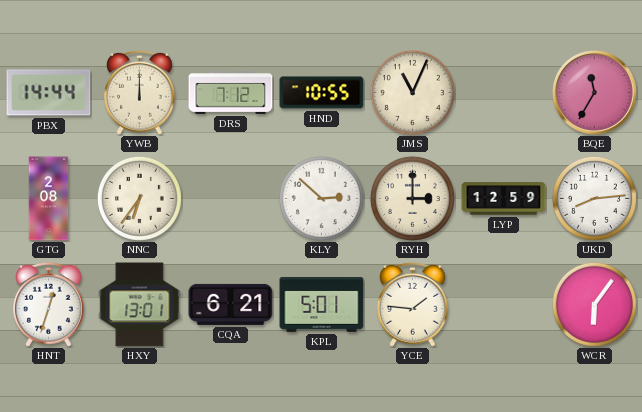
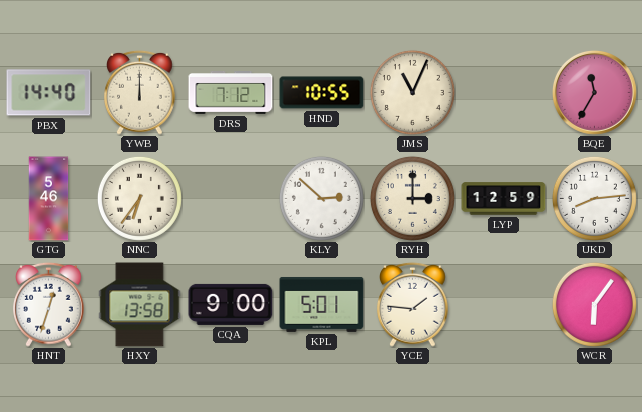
PBX: 14:44 -> 14:40
GTG: 2:08 -> 5:46
HXY: 13:01 -> 13:58
CQA: 6:21 -> 9:00
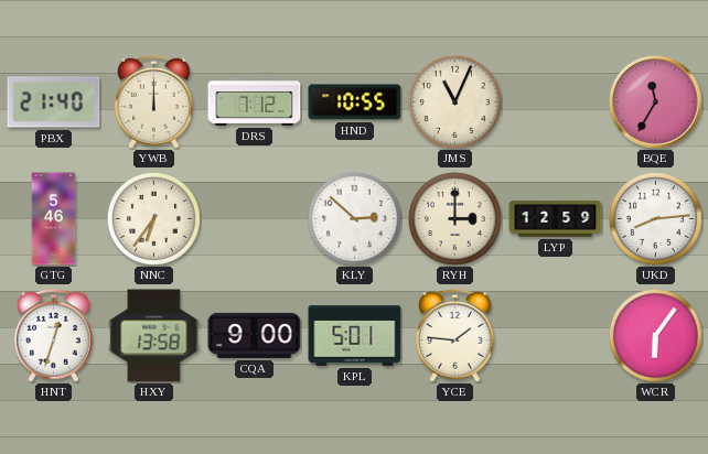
PBX: 14:40 -> 21:40
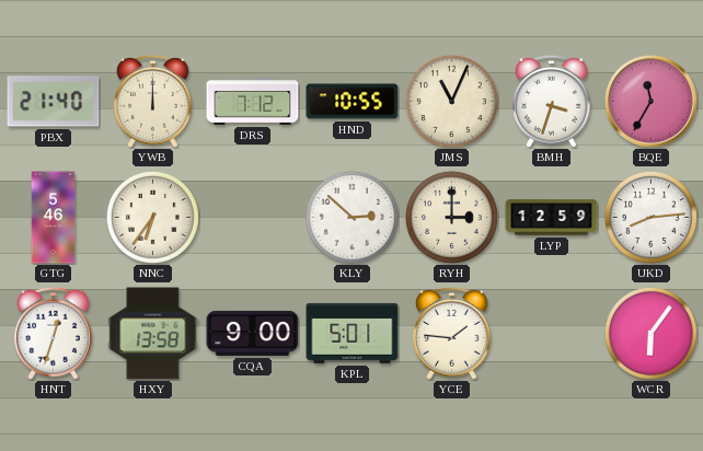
BMH: none -> 3:33
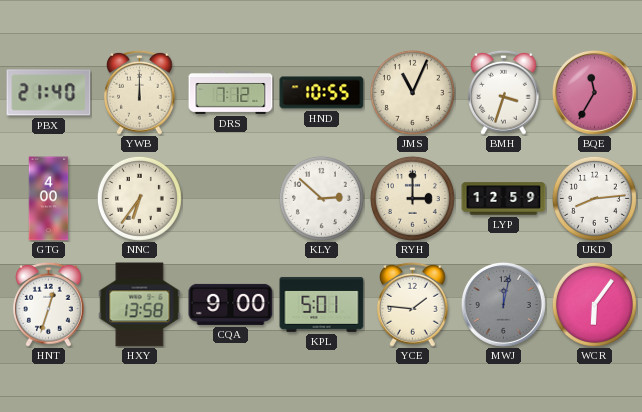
GTG: 5:46 -> 4:00
MWJ: none -> 12:02
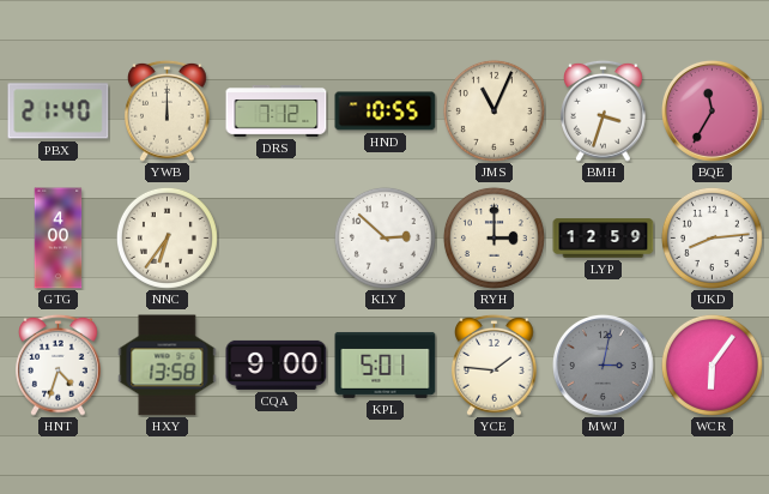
HNT: 12:33 -> 4:33
MWJ: 12:02 -> 3:02
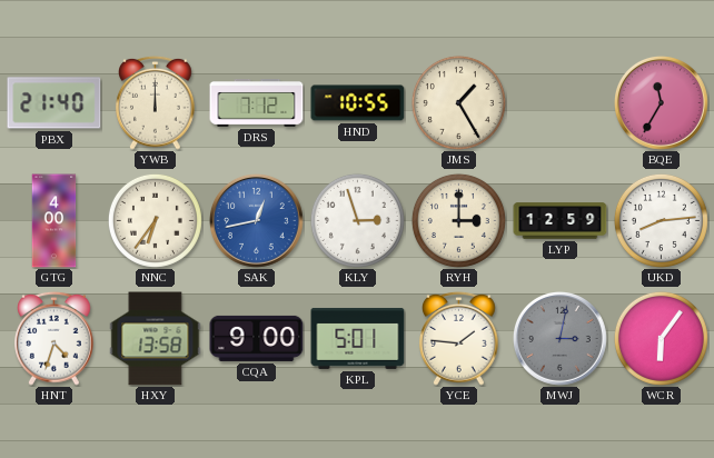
JMS: 11:04 -> 1:25
BMH: 3:33 -> none
SAK: none -> 12:43
KLY: 2:52 -> 2:57
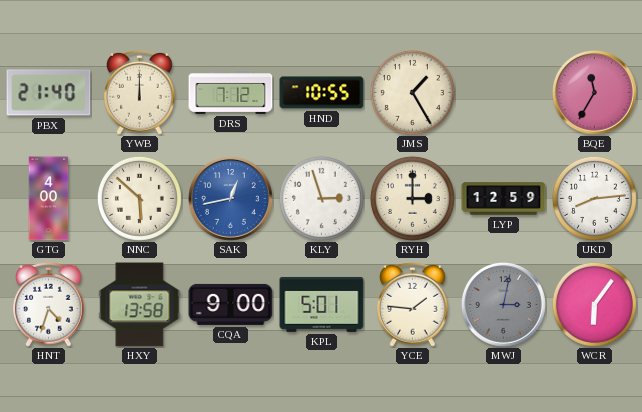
NNC: 6:36 -> 5:52
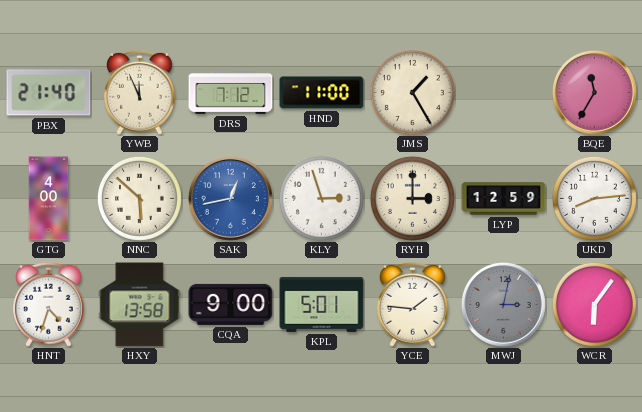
YWB: 12:00 -> 11:56
HND: 10:55 -> 11:00
